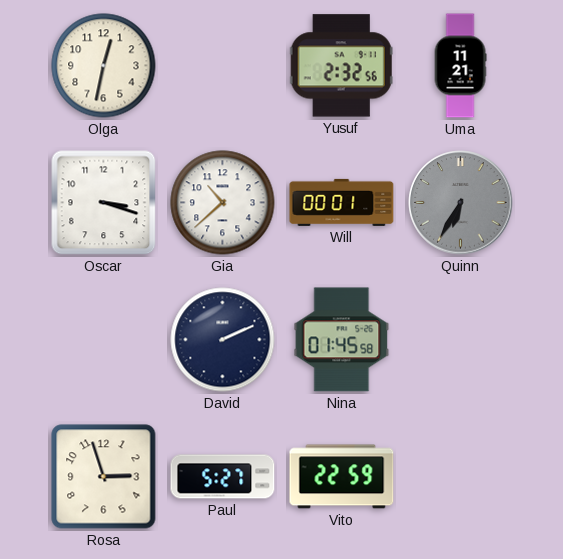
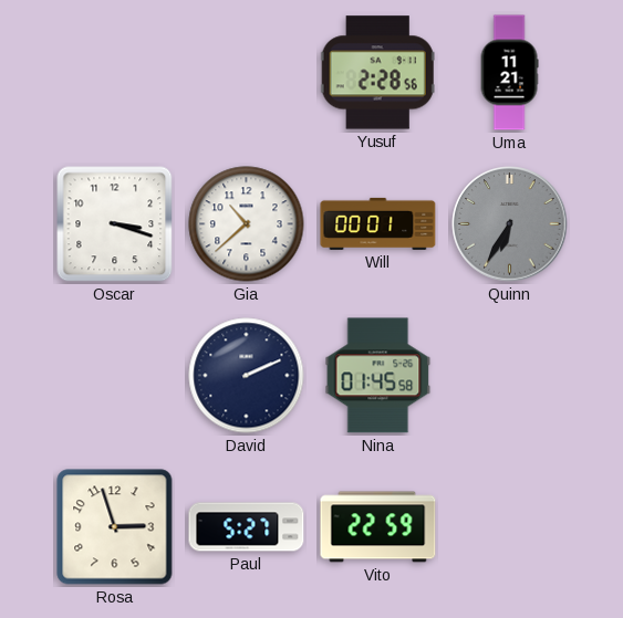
Olga: 12:32 -> none
Yusuf: 2:32 -> 2:28
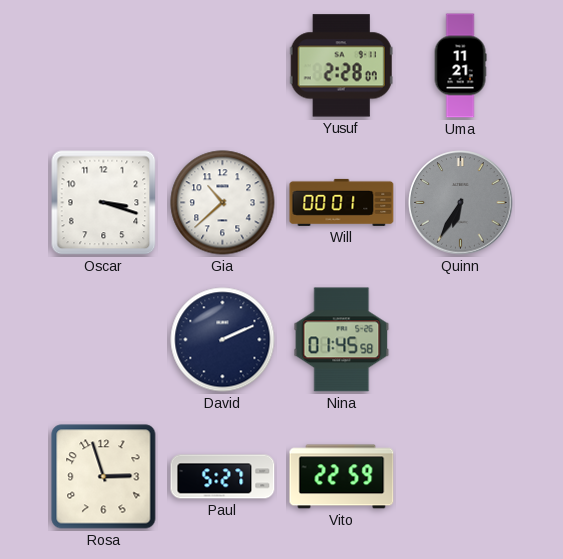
Yusuf: 2:28:56 -> 2:28:07
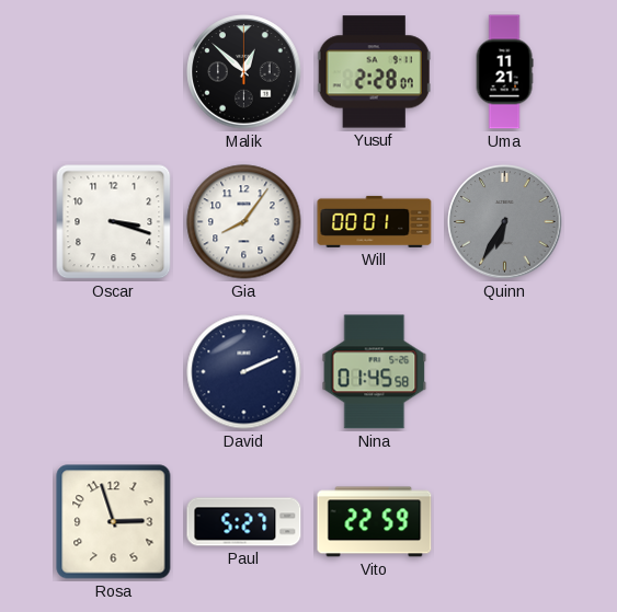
Malik: none -> 12:52
Gia: 10:38 -> 8:06
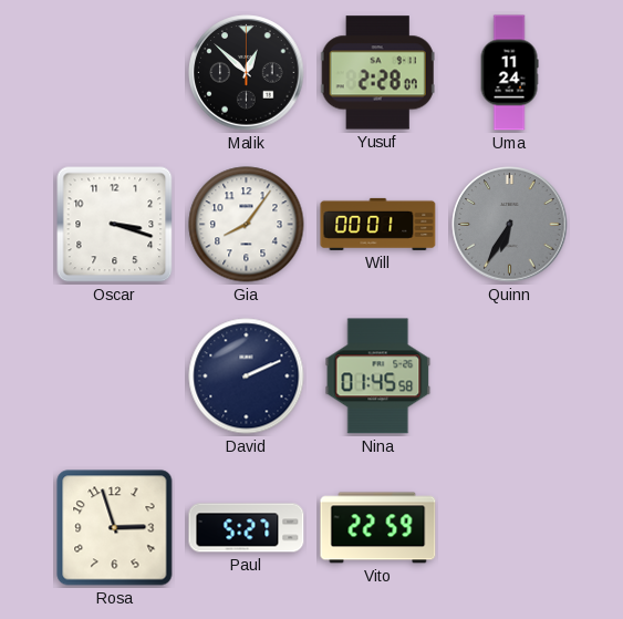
Uma: 11:21 -> 11:24
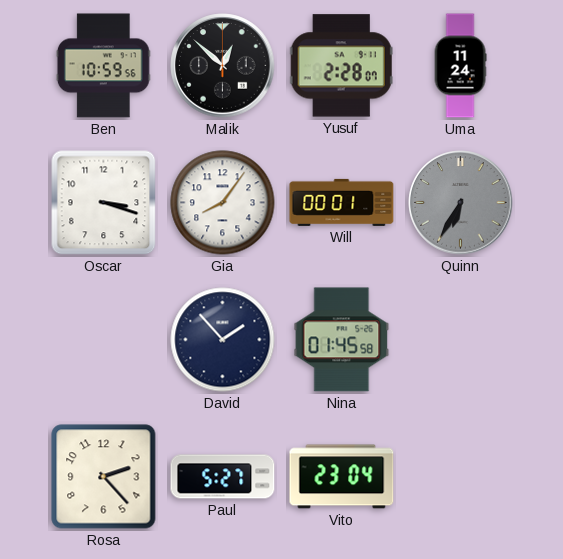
Ben: none -> 10:59
David: 2:11 -> 1:53
Rosa: 2:57 -> 2:23
Vito: 22:59 -> 23:04
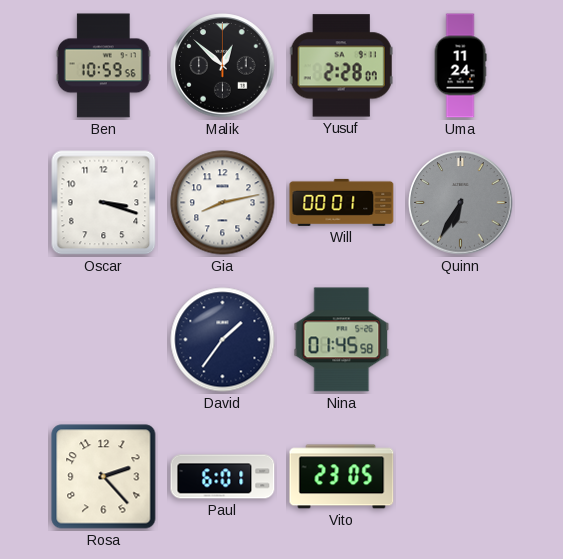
Gia: 8:06 -> 8:13
David: 1:53 -> 1:36
Paul: 5:27 -> 6:01
Vito: 23:04 -> 23:05
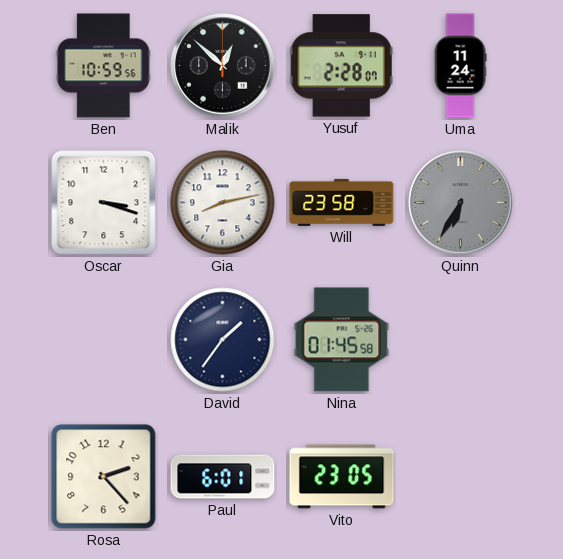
Will: 00:01 -> 23:58
